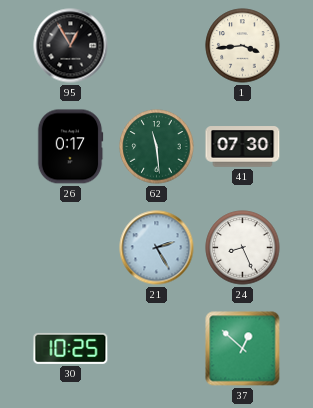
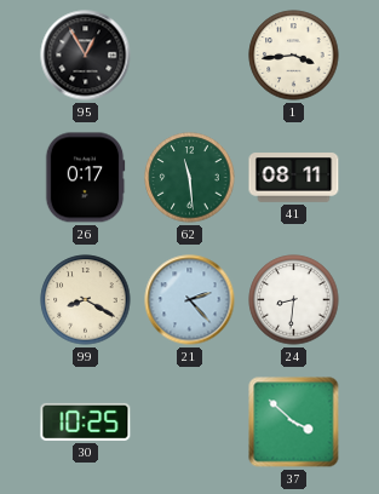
41: 07:30 -> 08:11
99: none -> 8:20
21: 2:25 -> 2:23
24: 8:26 -> 8:31
37: 12:52 -> 3:52
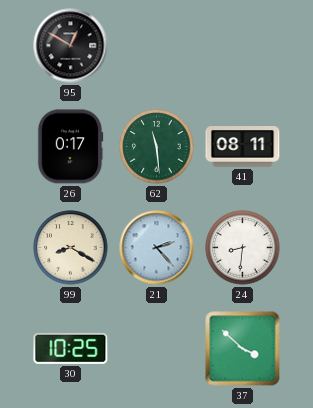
95: 12:55 -> 12:50
1: 3:44 -> none
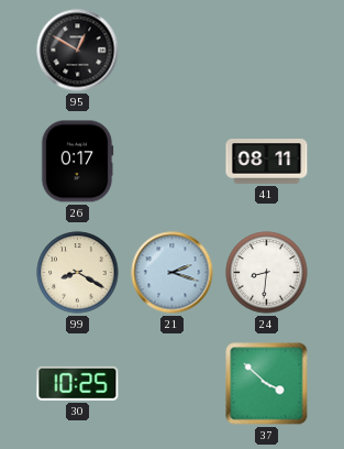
62: 11:29 -> none
21: 2:23 -> 2:18
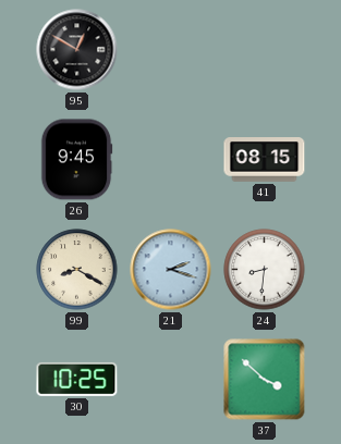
26: 0:17 -> 9:45
41: 08:11 -> 08:15
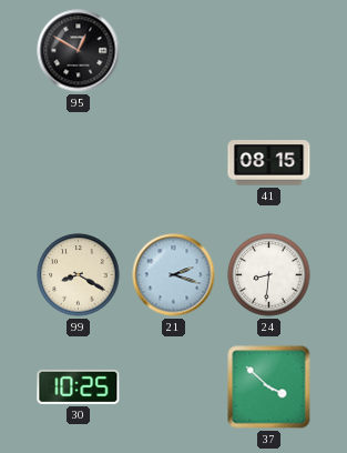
26: 9:45 -> none
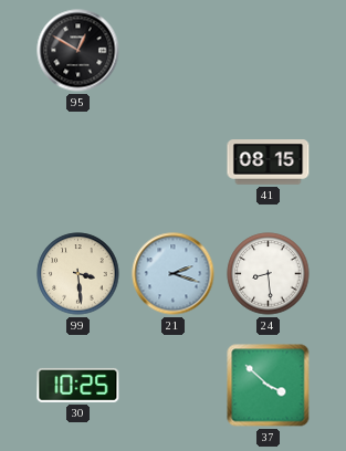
99: 8:20 -> 3:29
24: 8:31 -> 8:29
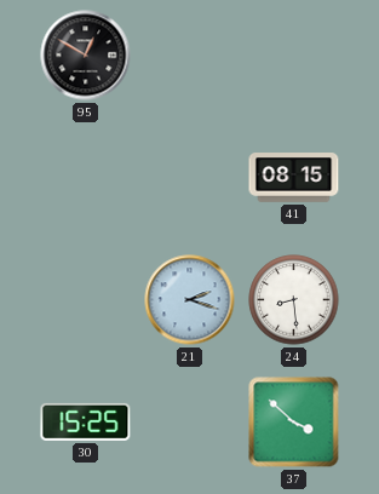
99: 3:29 -> none
30: 10:25 -> 15:25
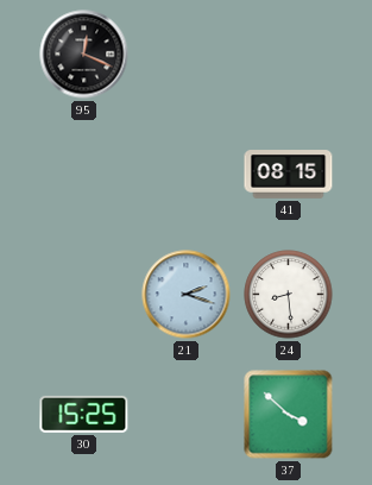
95: 12:50 -> 12:19
